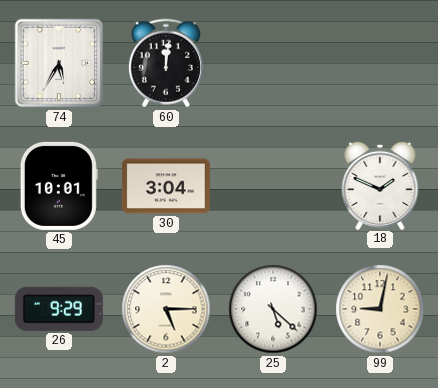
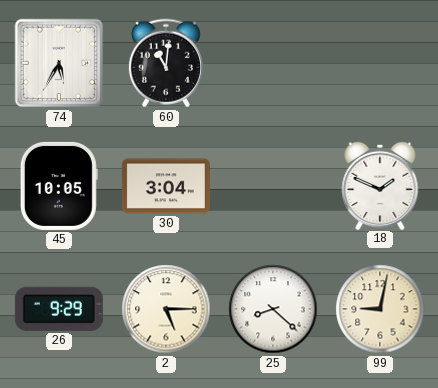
60: 12:01 -> 11:01
45: 10:01 -> 10:05
25: 5:22 -> 8:22
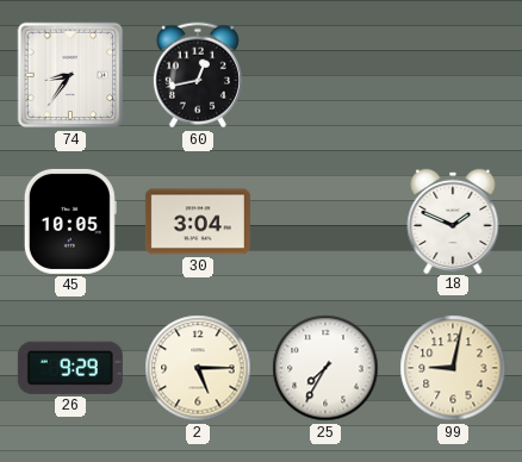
74: 5:35 -> 8:36
60: 11:01 -> 12:43
25: 8:22 -> 7:35
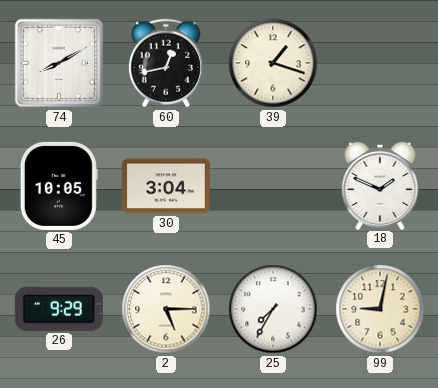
74: 8:36 -> 8:10
39: none -> 1:18
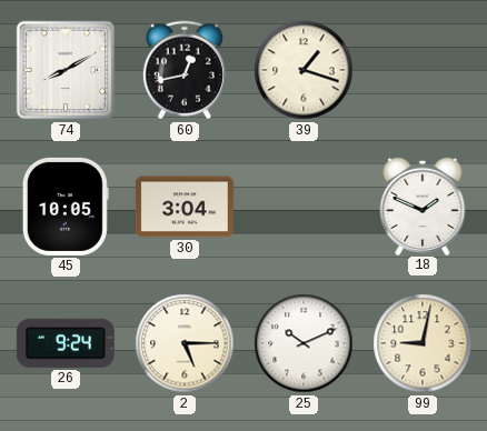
26: 9:29 -> 9:24
25: 7:35 -> 10:11
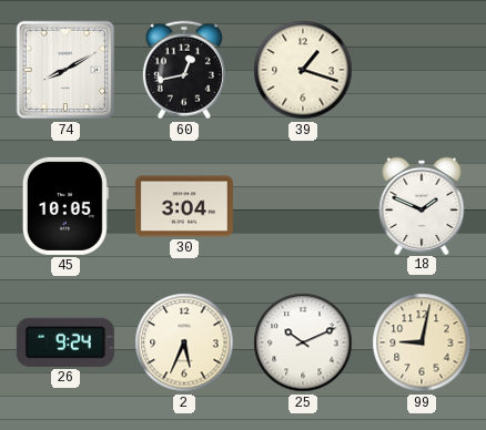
2: 5:15 -> 5:34
